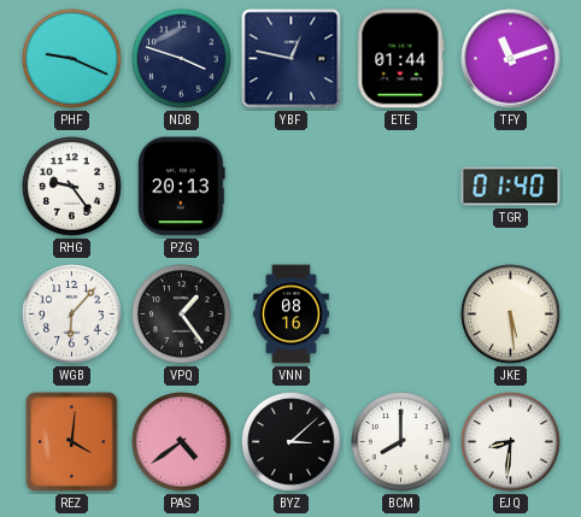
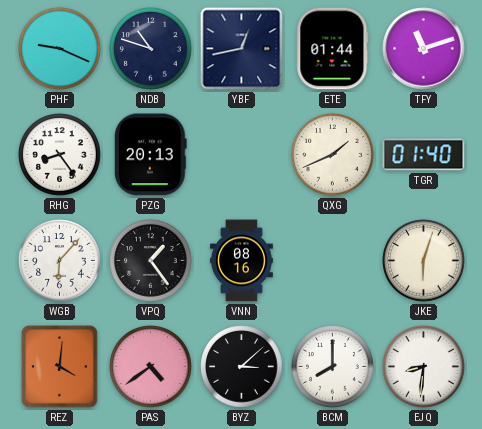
NDB: 3:48 -> 10:48
YBF: 12:47 -> 12:43
RHG: 9:24 -> 8:24
QXG: none -> 1:41
JKE: 5:29 -> 6:03
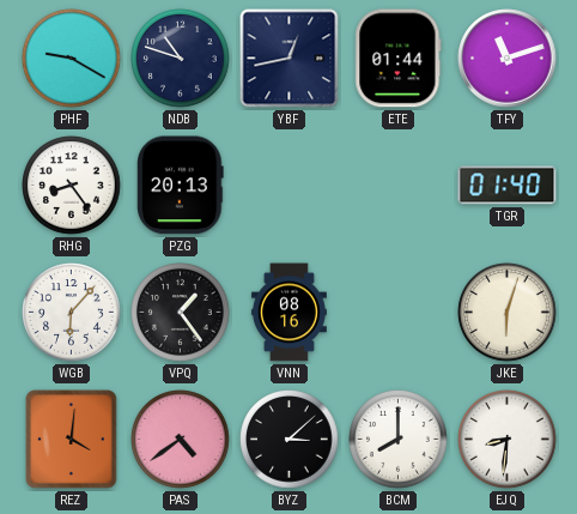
PHF: 9:19 -> 9:20
QXG: 1:41 -> none
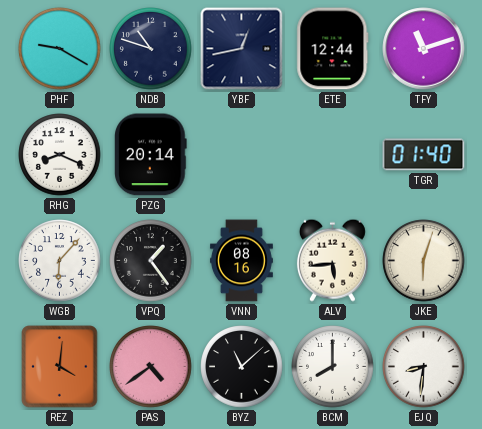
ETE: 01:44 -> 12:44
RHG: 8:24 -> 8:19
PZG: 20:13 -> 20:14
ALV: none -> 5:44
BYZ: 3:08 -> 11:08
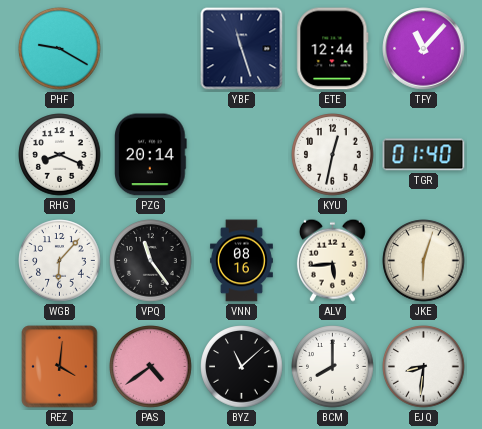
NDB: 10:48 -> none
YBF: 12:43 -> 11:27
TFY: 11:12 -> 11:07
KYU: none -> 12:32
VPQ: 1:24 -> 11:24
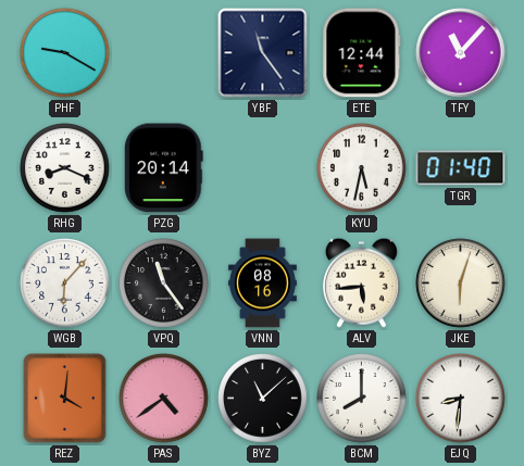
YBF: 11:27 -> 11:24
KYU: 12:32 -> 5:32
